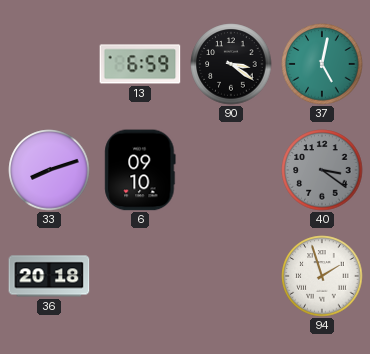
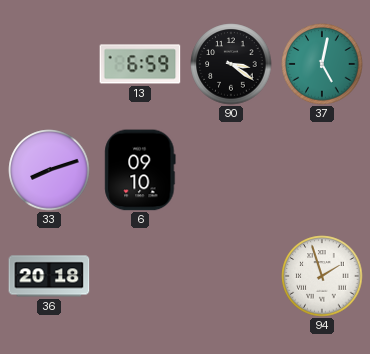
40: 3:21 -> none
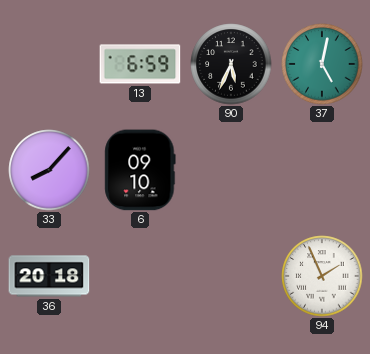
90: 3:21 -> 5:34
33: 8:12 -> 8:07
94: 1:57 -> 1:56
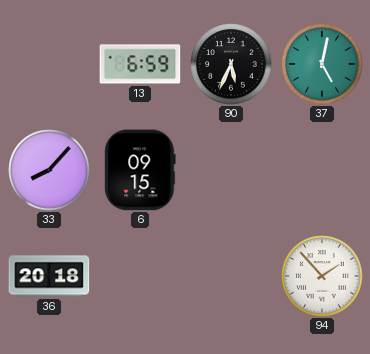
6: 09:10 -> 09:15
94: 1:56 -> 1:53
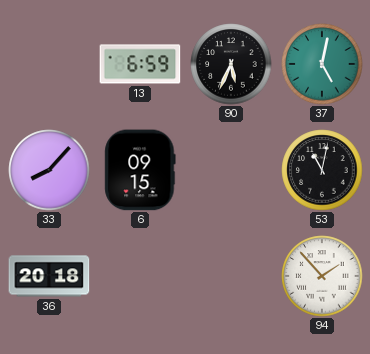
53: none -> 11:02
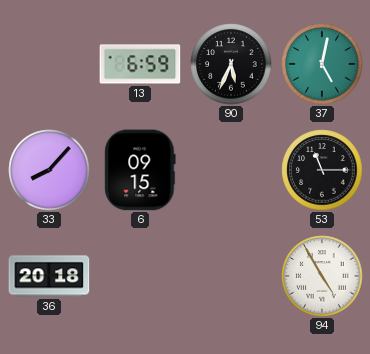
53: 11:02 -> 11:15
94: 1:53 -> 4:55
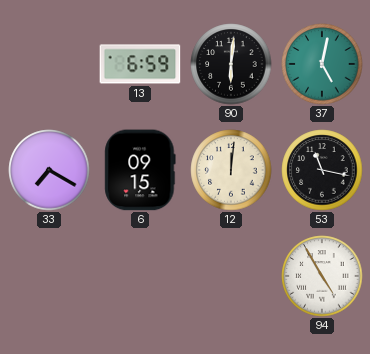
90: 5:34 -> 6:01
33: 8:07 -> 7:20
12: none -> 12:01
53: 11:15 -> 11:17
36: 20:18 -> none
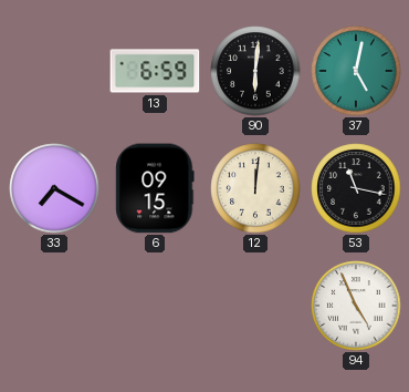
94: 4:55 -> 4:56
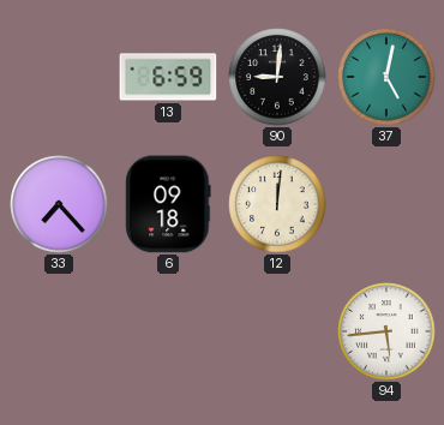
90: 6:01 -> 9:01
33: 7:20 -> 7:23
6: 09:15 -> 09:18
53: 11:17 -> none
94: 4:56 -> 5:44
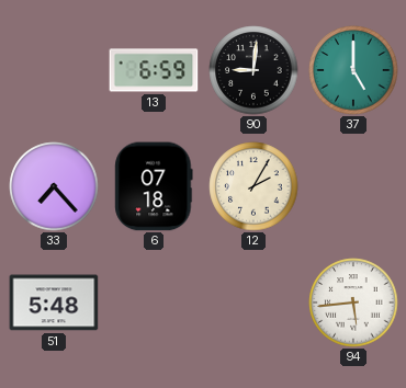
37: 5:02 -> 5:00
6: 09:18 -> 07:18
12: 12:01 -> 2:05
51: none -> 5:48
